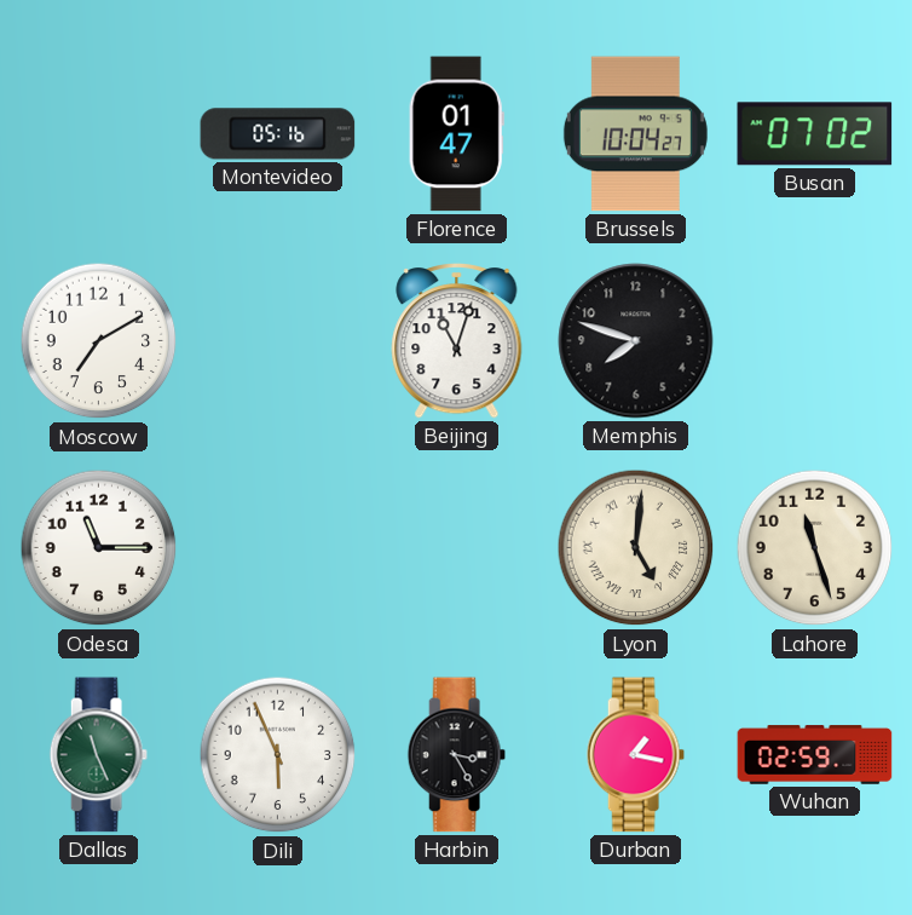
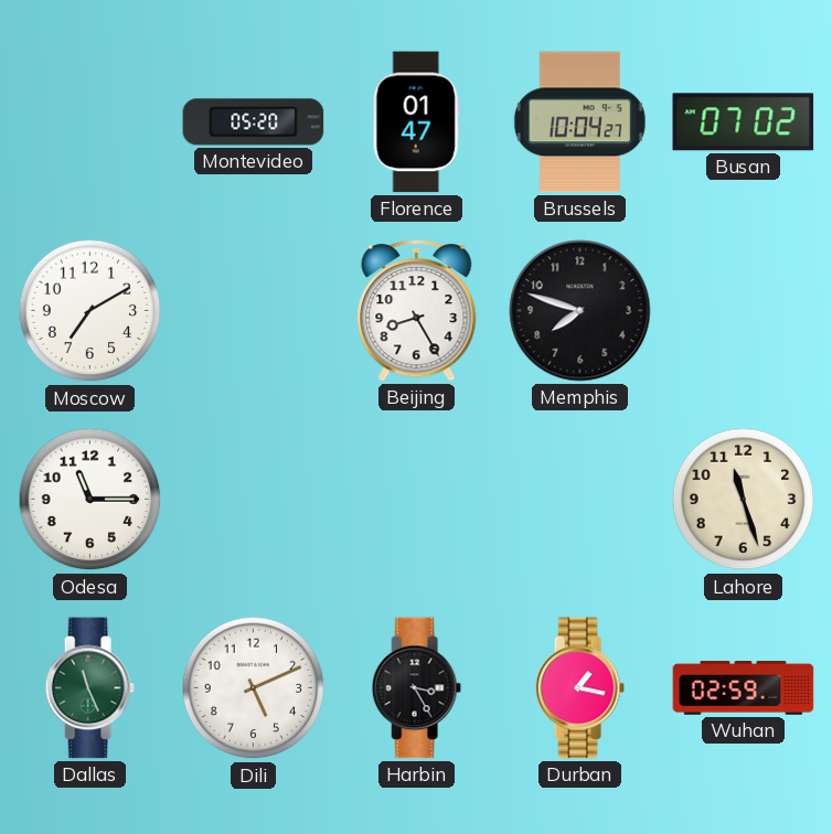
Montevideo: 05:16 -> 05:20
Beijing: 11:03 -> 8:25
Lyon: 5:01 -> none
Dili: 5:56 -> 5:11
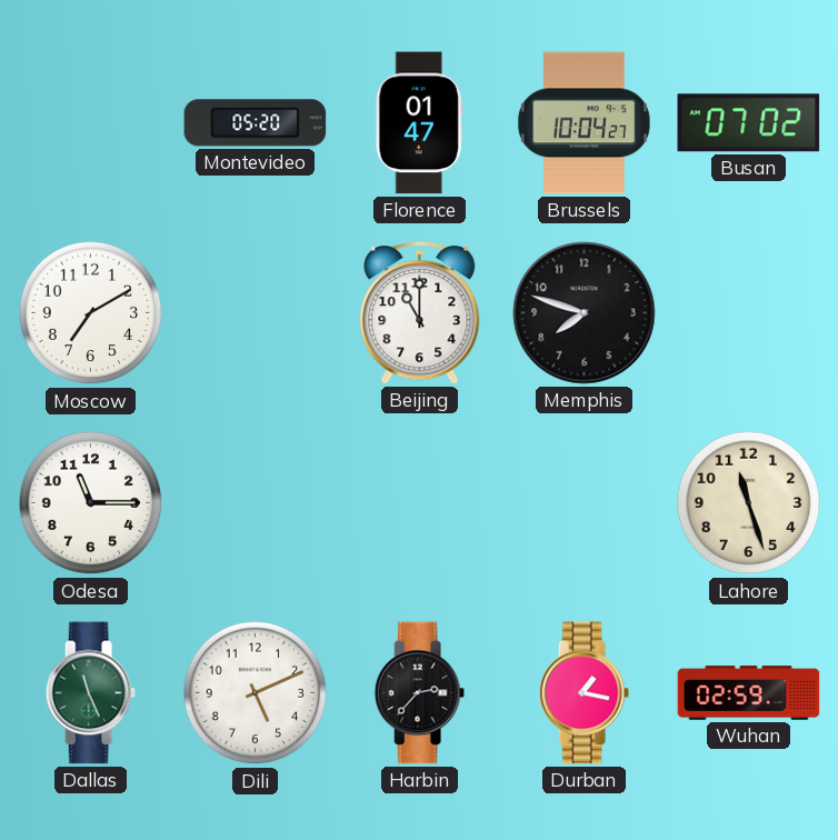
Beijing: 8:25 -> 11:00
Harbin: 3:25 -> 2:37
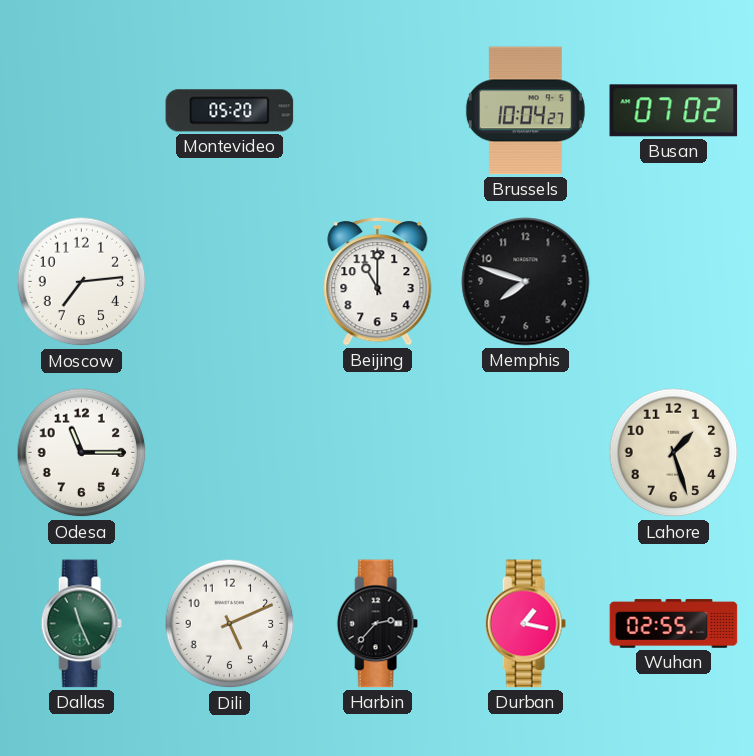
Florence: 01:47 -> none
Moscow: 7:10 -> 7:14
Lahore: 11:27 -> 1:27
Wuhan: 02:59 -> 02:55
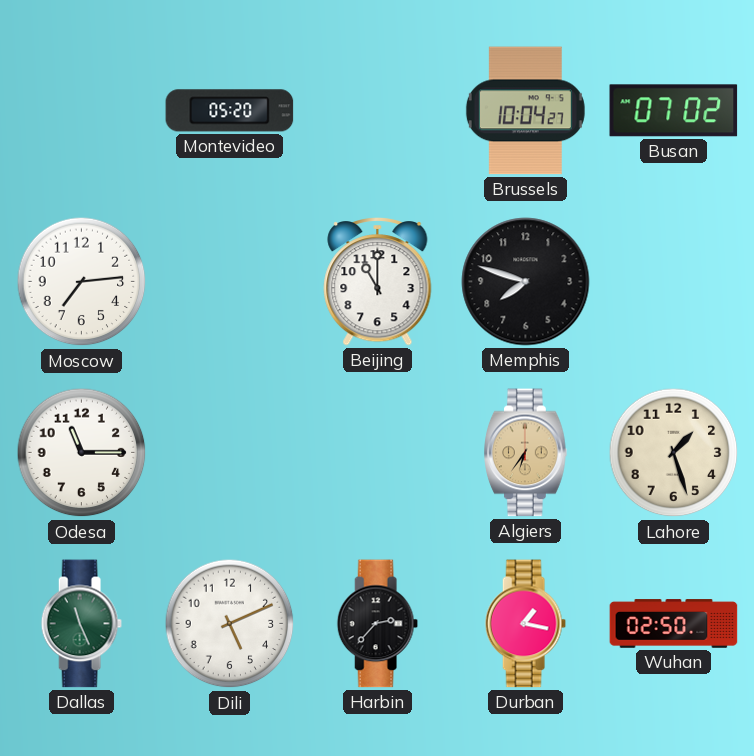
Algiers: none -> 6:36
Wuhan: 02:55 -> 02:50
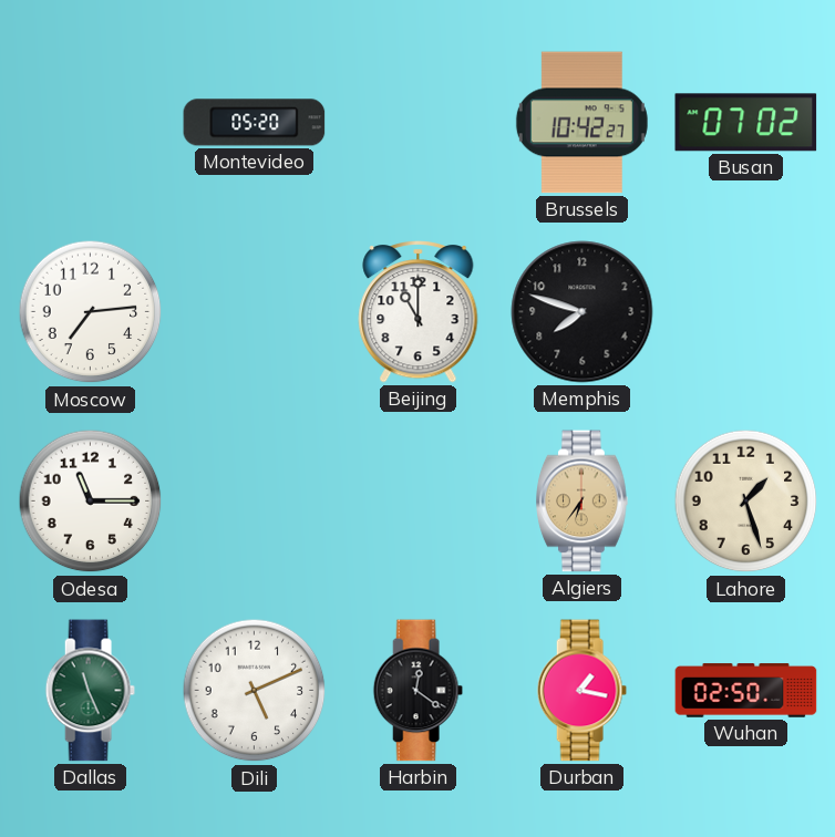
Brussels: 10:04 -> 10:42
Harbin: 2:37 -> 12:21
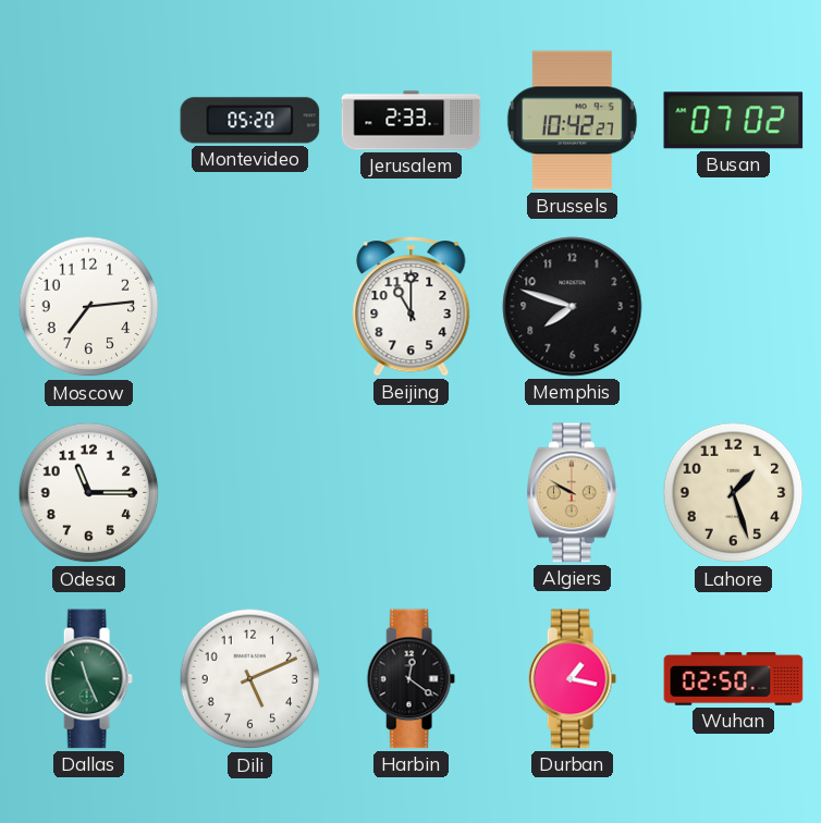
Jerusalem: none -> 2:33
Algiers: 6:36 -> 9:50
